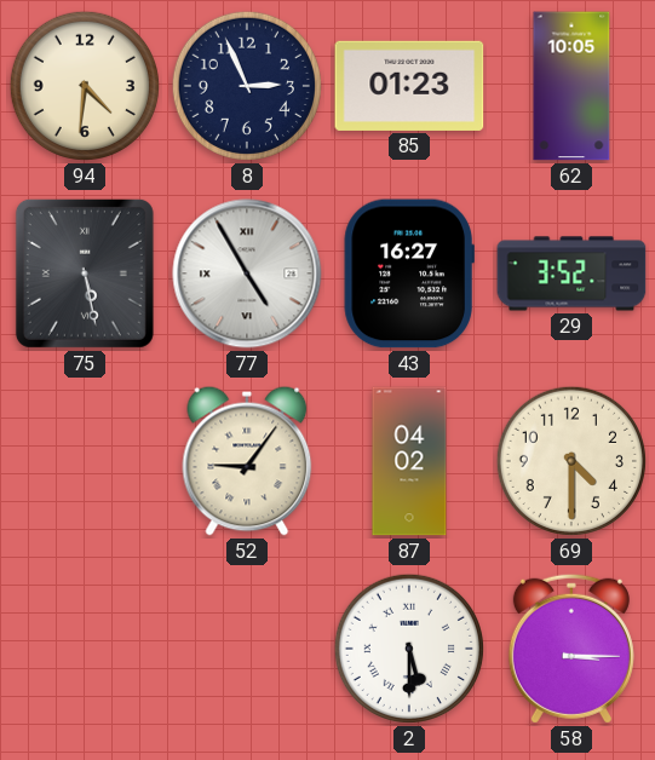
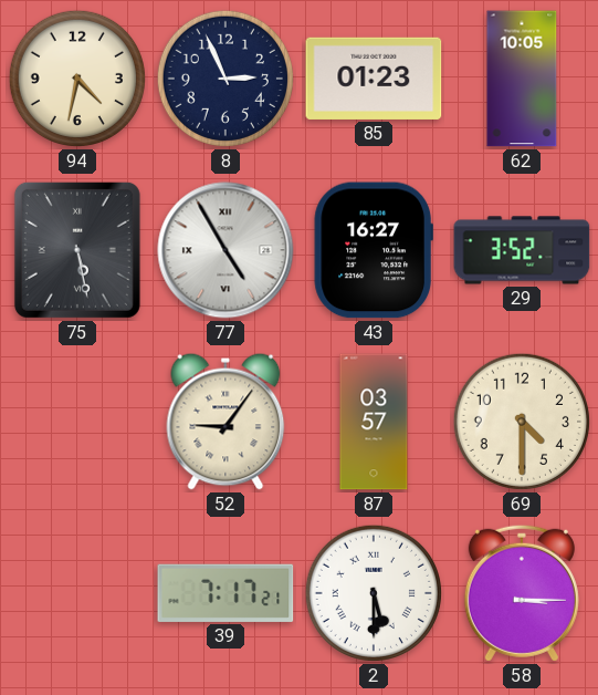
94: 4:31 -> 4:32
87: 04:02 -> 03:57
39: none -> 7:17
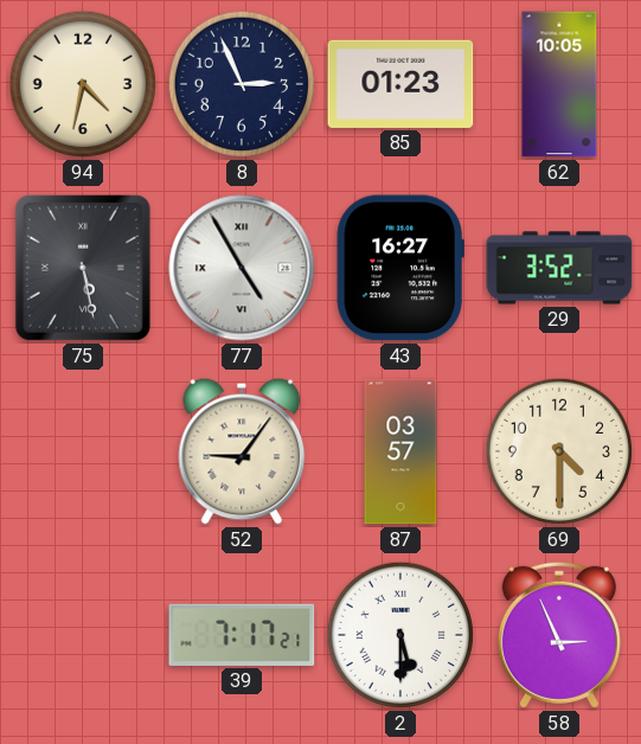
58: 3:15 -> 2:56
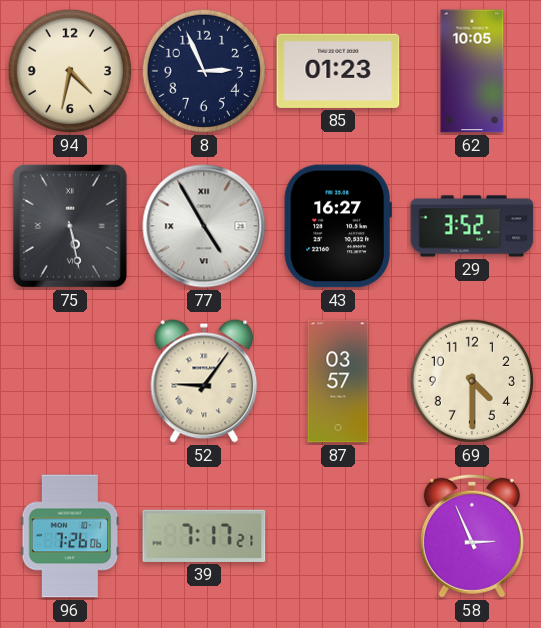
96: none -> 7:26
2: 5:30 -> none
